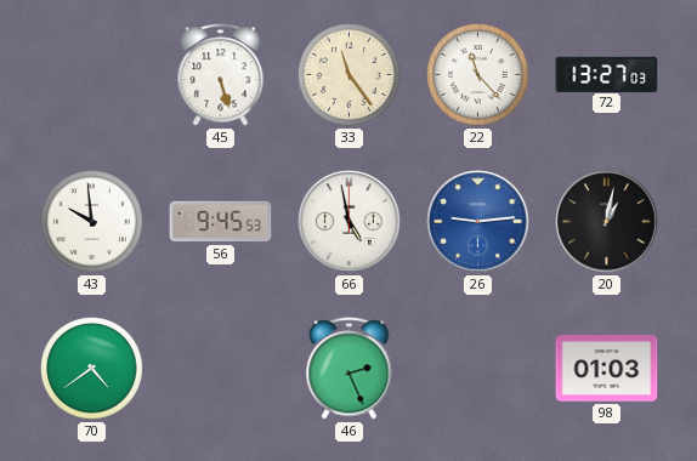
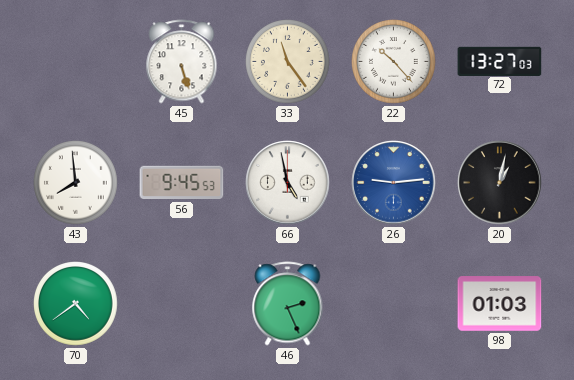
22: 11:23 -> 10:23
43: 9:59 -> 7:59
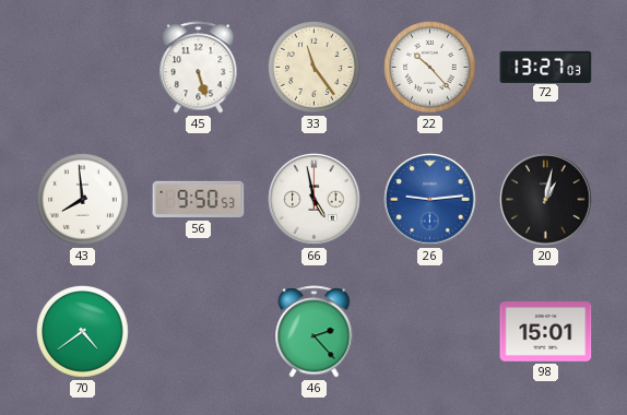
56: 9:45 -> 9:50
46: 2:26 -> 2:23
98: 01:03 -> 15:01
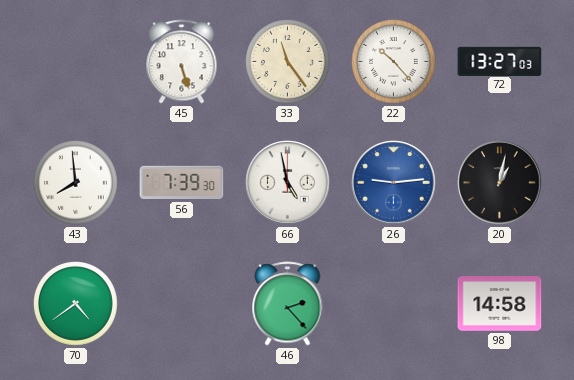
56: 9:50 -> 7:39
98: 15:01 -> 14:58
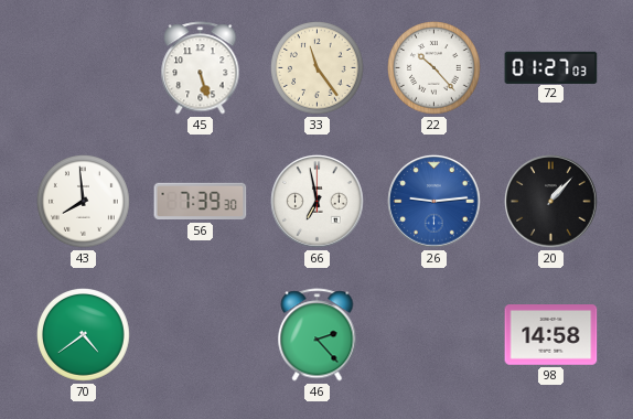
72: 13:27 -> 01:27
66: 4:58 -> 6:58
20: 1:02 -> 1:07
